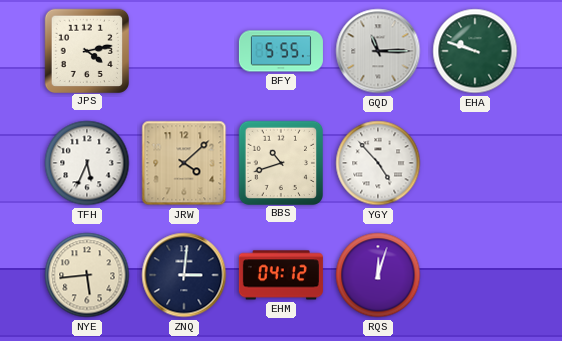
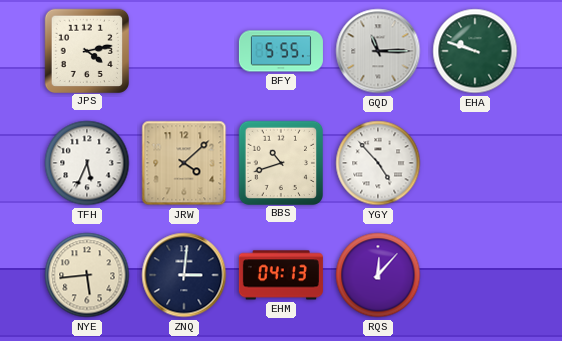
EHM: 04:12 -> 04:13
RQS: 12:03 -> 12:07
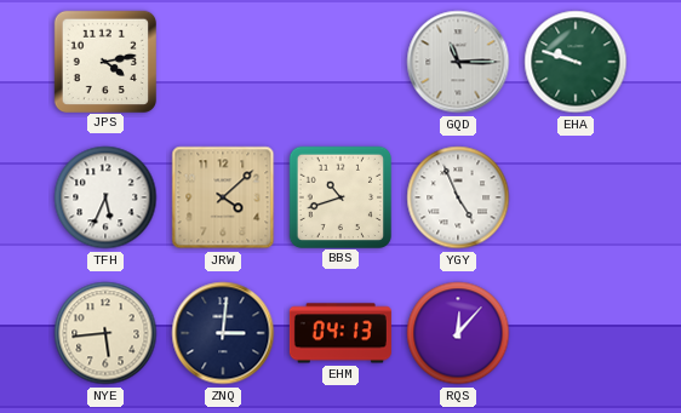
BFY: 5:55 -> none
YGY: 4:53 -> 4:56
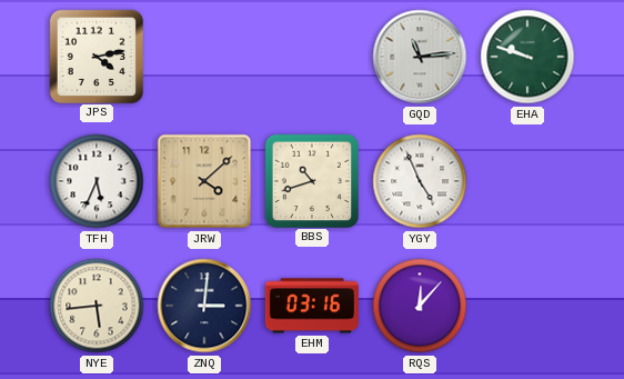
GQD: 11:15 -> 11:14
EHM: 04:13 -> 03:16
